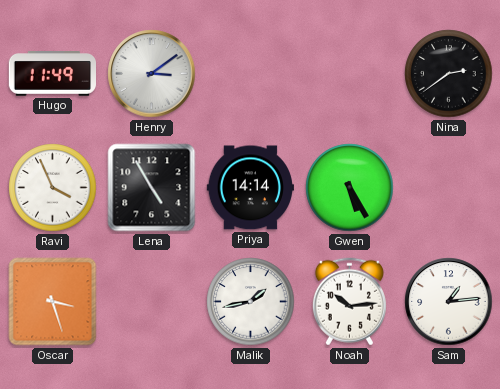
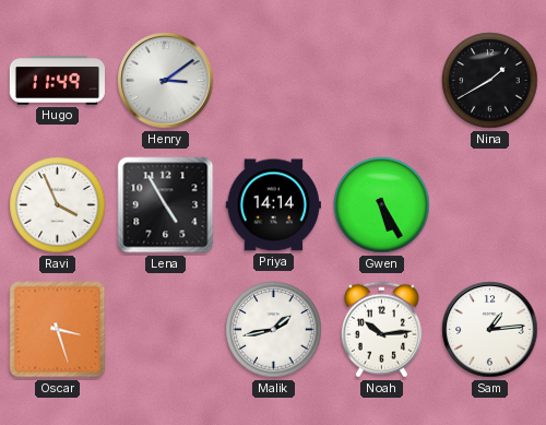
Nina: 2:39 -> 1:40
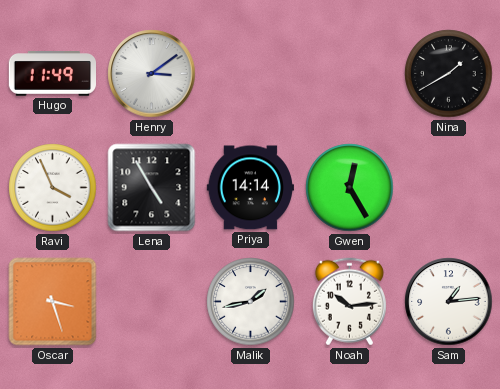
Gwen: 5:25 -> 12:25
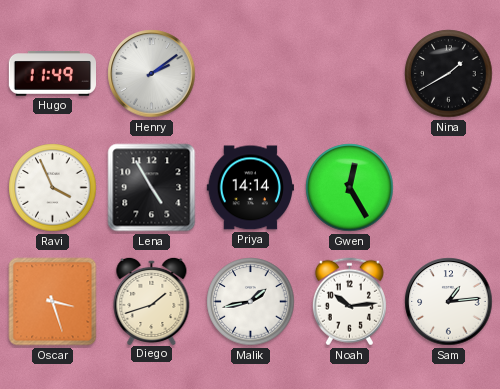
Henry: 3:09 -> 2:09
Diego: none -> 1:42
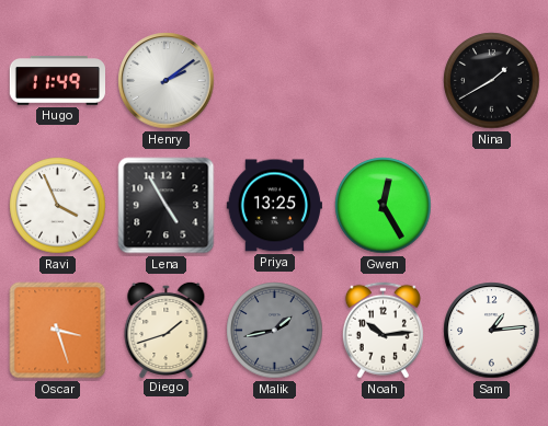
Priya: 14:14 -> 13:25
Malik dial: white -> grey
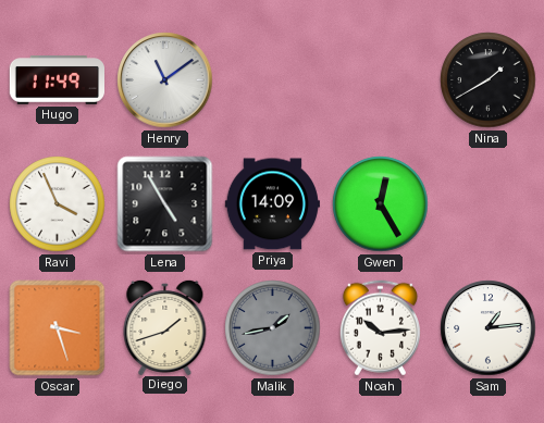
Henry: 2:09 -> 11:09
Priya: 13:25 -> 14:09
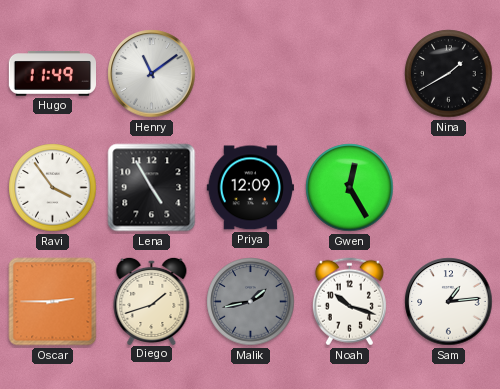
Ravi: 3:56 -> 3:54
Priya: 14:09 -> 12:09
Oscar: 3:27 -> 2:45
Noah: 10:14 -> 10:18
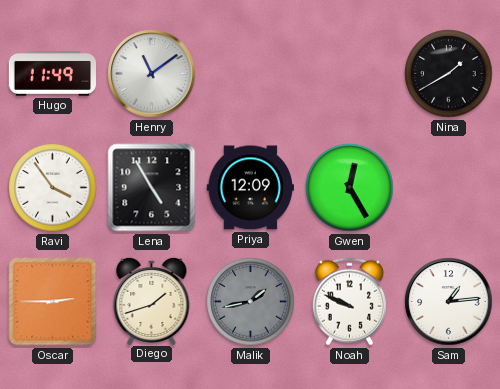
Noah: 10:18 -> 9:49
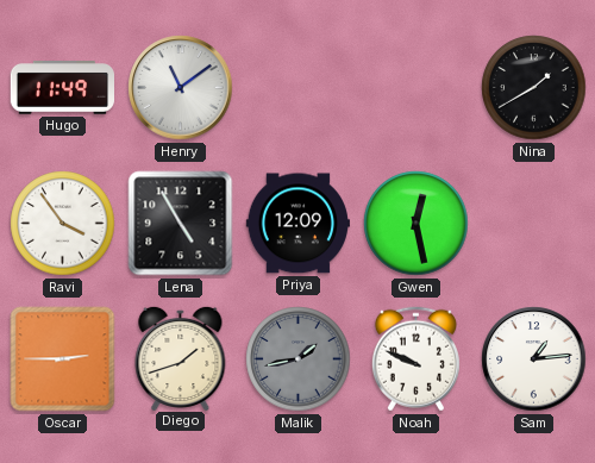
Gwen: 12:25 -> 12:28
